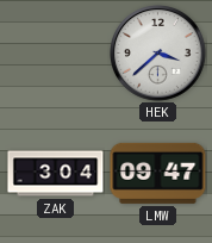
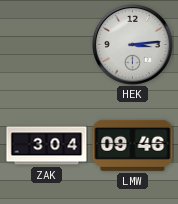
HEK: 3:38 -> 3:14
LMW: 09:47 -> 09:46
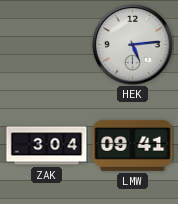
HEK: 3:14 -> 5:14
LMW: 09:46 -> 09:41
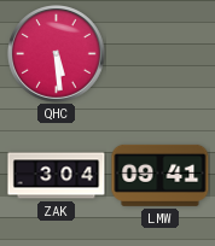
QHC: none -> 5:29
HEK: 5:14 -> none
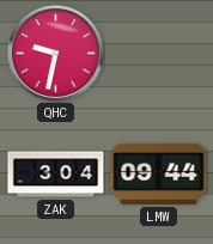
QHC: 5:29 -> 9:32
LMW: 09:41 -> 09:44
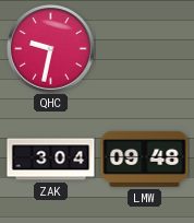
LMW: 09:44 -> 09:48
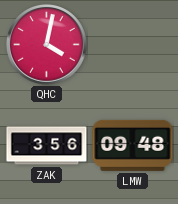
QHC: 9:32 -> 4:02
ZAK: 3:04 -> 3:56
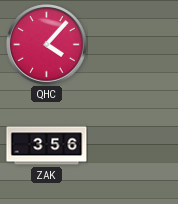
QHC: 4:02 -> 4:07
LMW: 09:48 -> none
